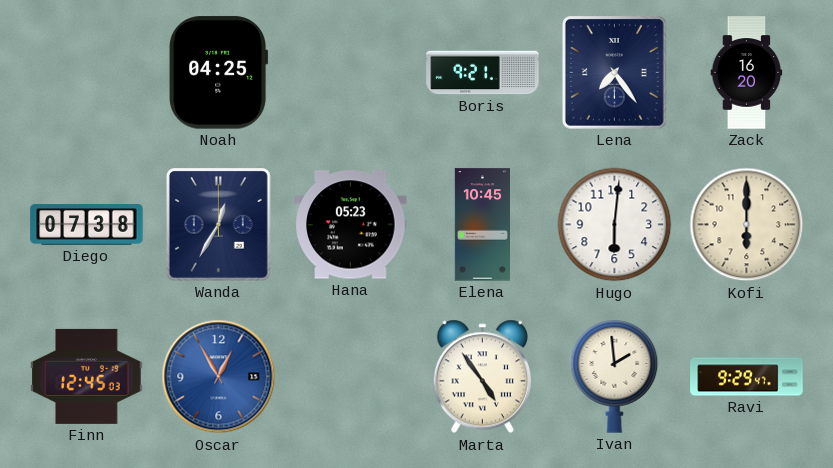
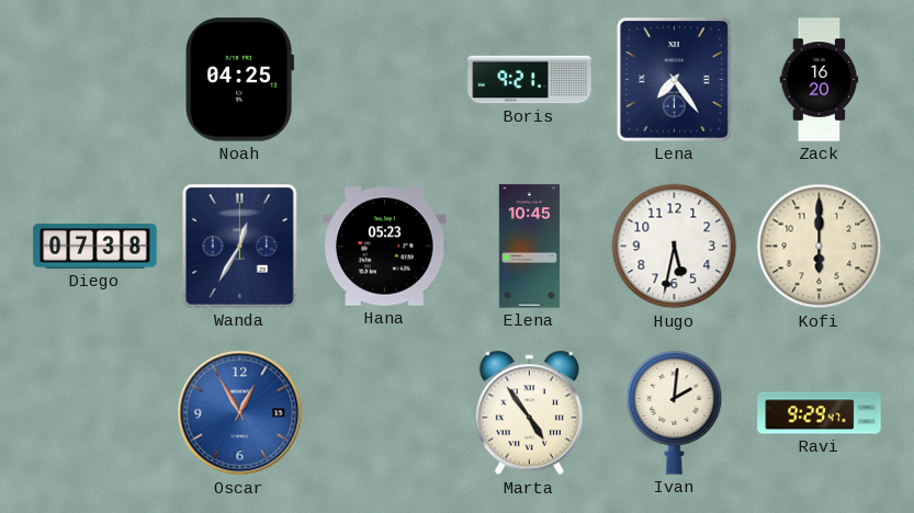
Hugo: 6:01 -> 5:32
Finn: 12:45 -> none
Ivan: 1:59 -> 2:01
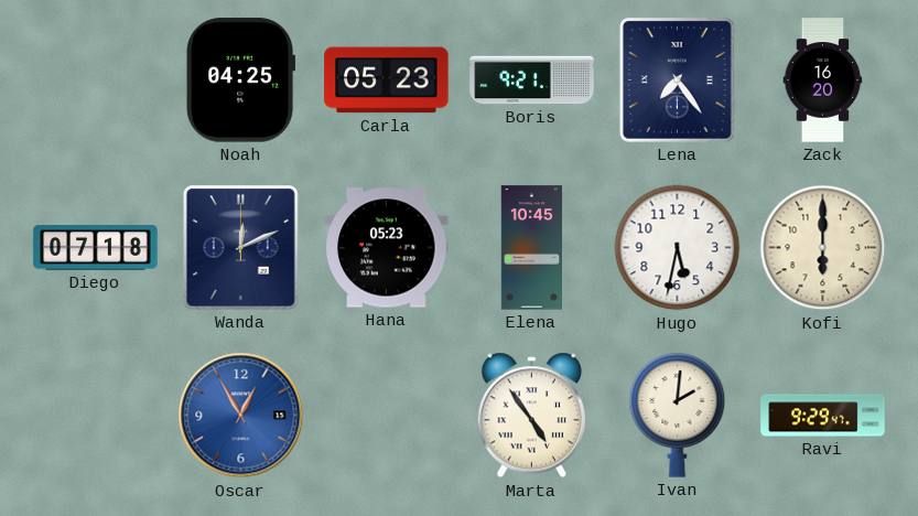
Carla: none -> 05:23
Diego: 07:38 -> 07:18
Wanda: 12:35 -> 12:11
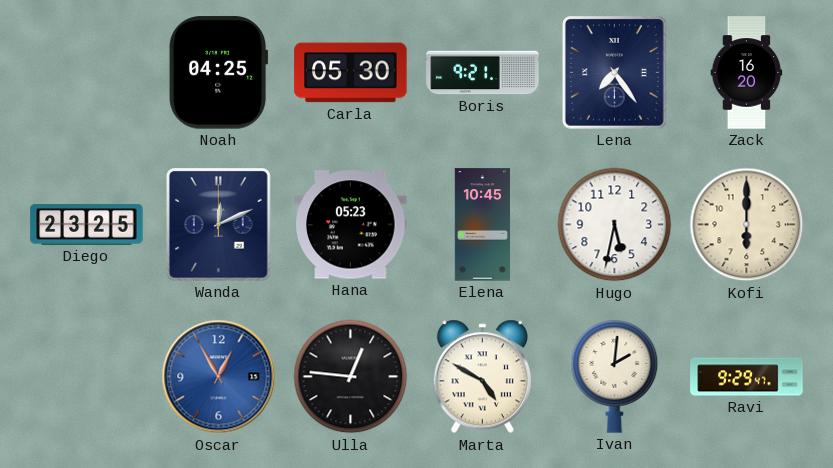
Carla: 05:23 -> 05:30
Diego: 07:18 -> 23:25
Ulla: none -> 12:46
Marta: 4:54 -> 4:50
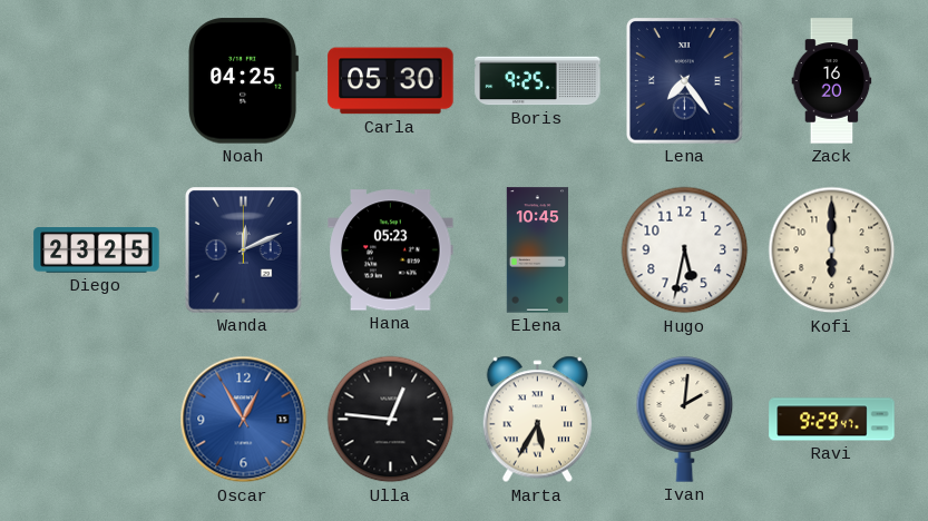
Boris: 9:21 -> 9:25
Marta: 4:50 -> 5:35
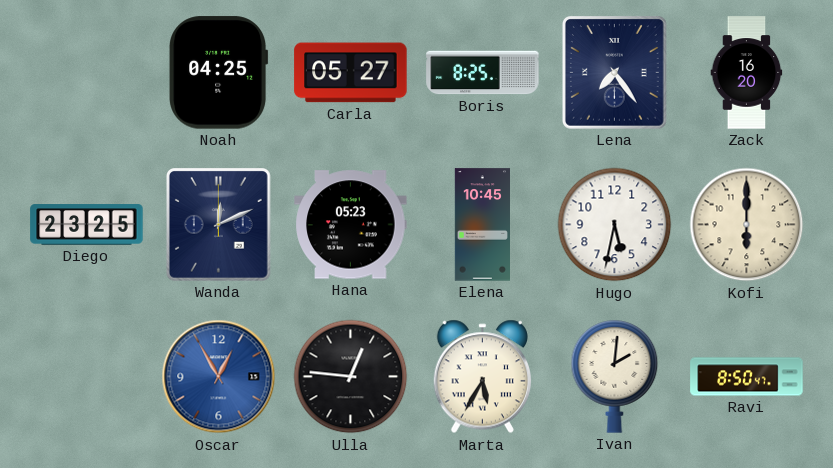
Carla: 05:30 -> 05:27
Boris: 9:25 -> 8:25
Ravi: 9:29 -> 8:50
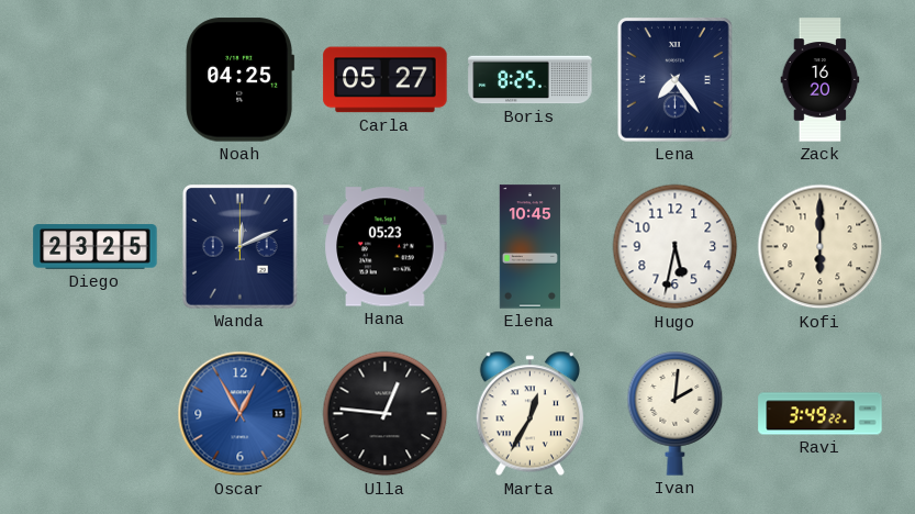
Marta: 5:35 -> 12:35
Ravi: 8:50 -> 3:49
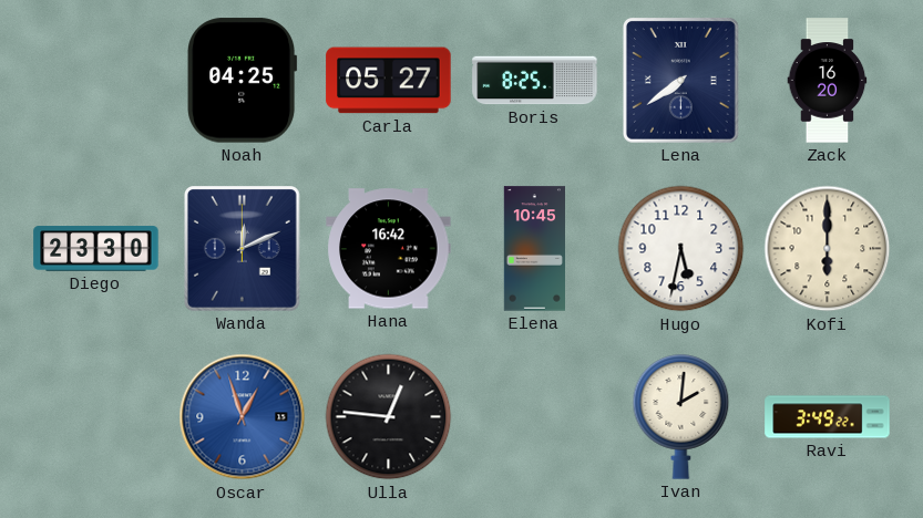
Lena: 7:24 -> 7:39
Diego: 23:25 -> 23:30
Hana: 05:23 -> 16:42
Oscar: 12:55 -> 12:57
Marta: 12:35 -> none
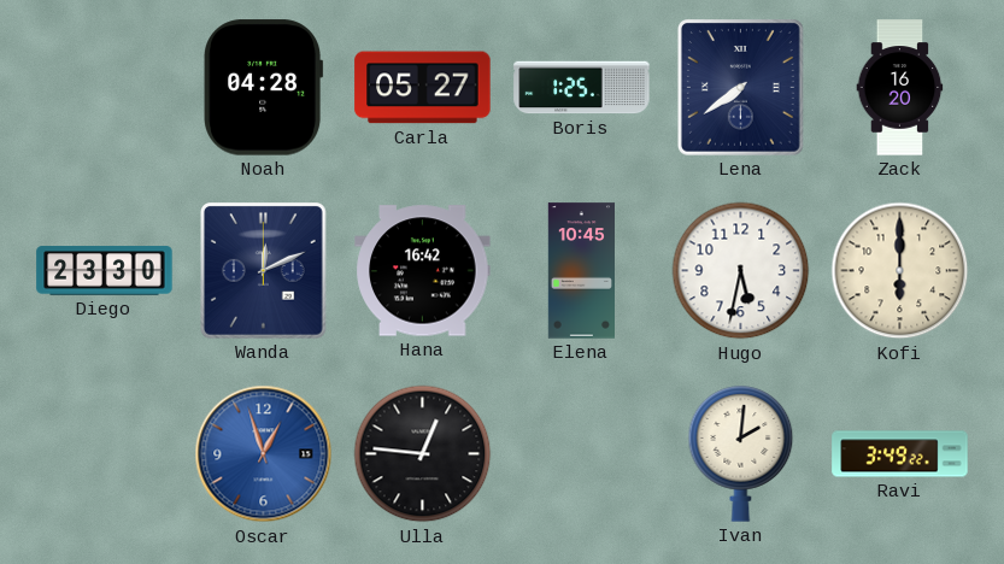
Noah: 04:25 -> 04:28
Boris: 8:25 -> 1:25
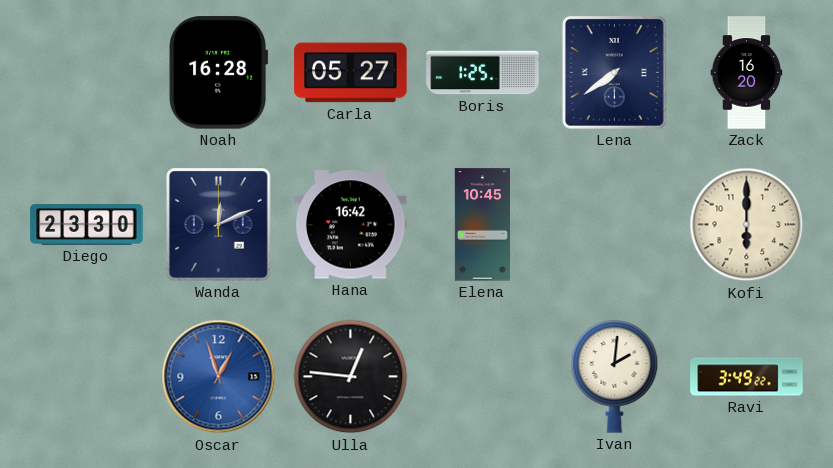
Noah: 04:28 -> 16:28
Hugo: 5:32 -> none
